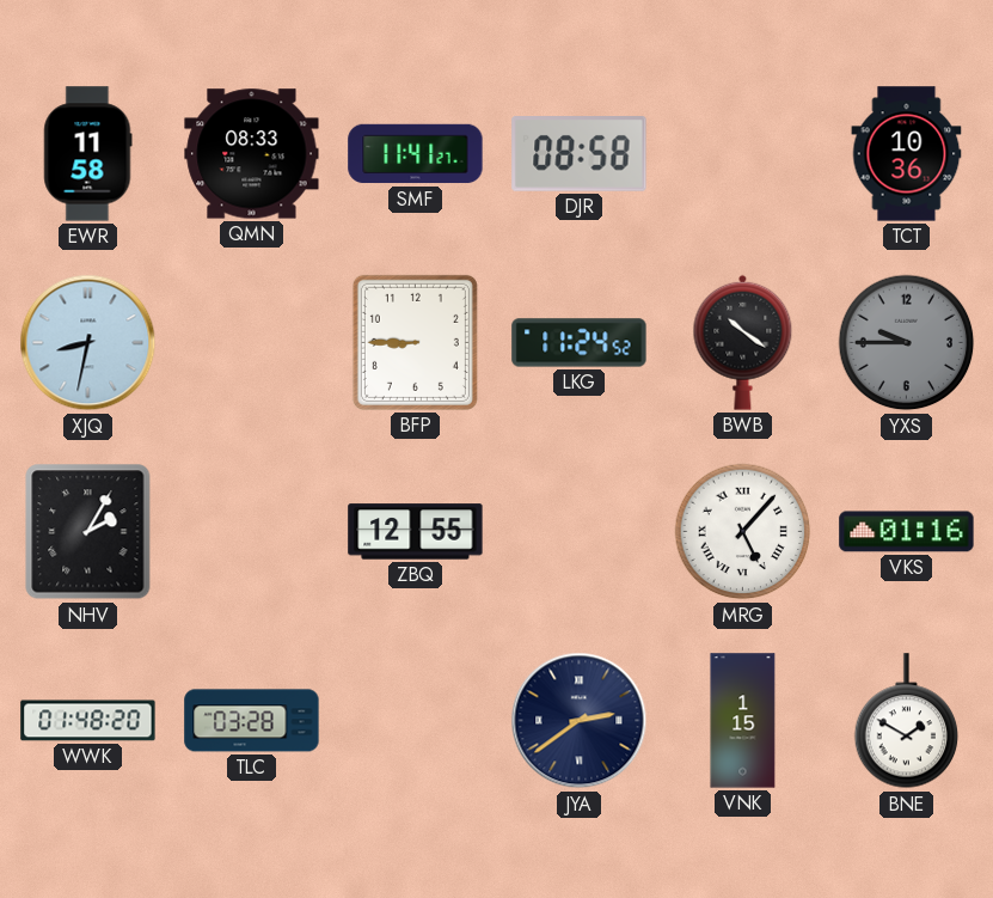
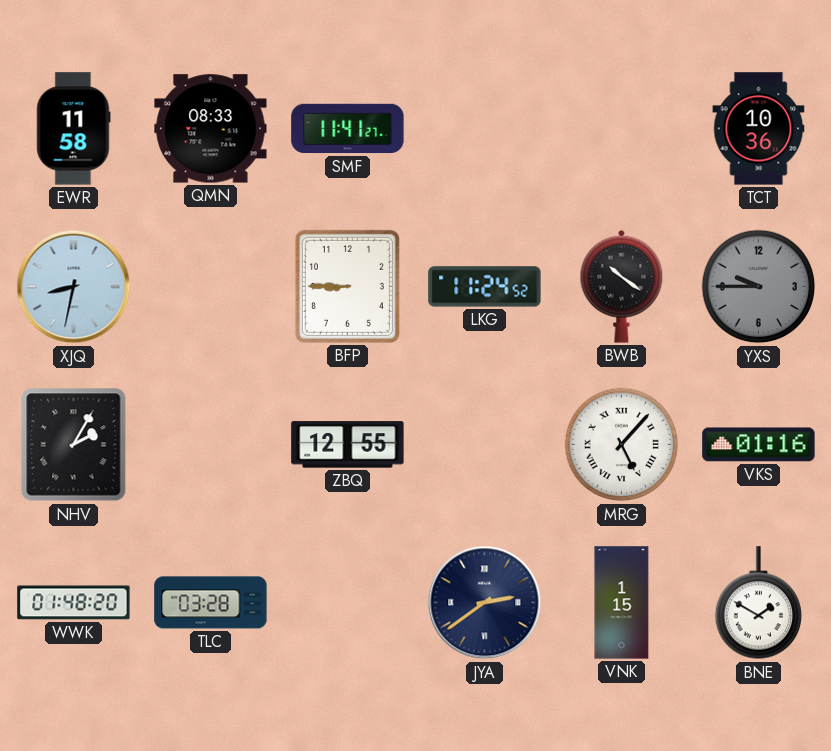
DJR: 08:58 -> none
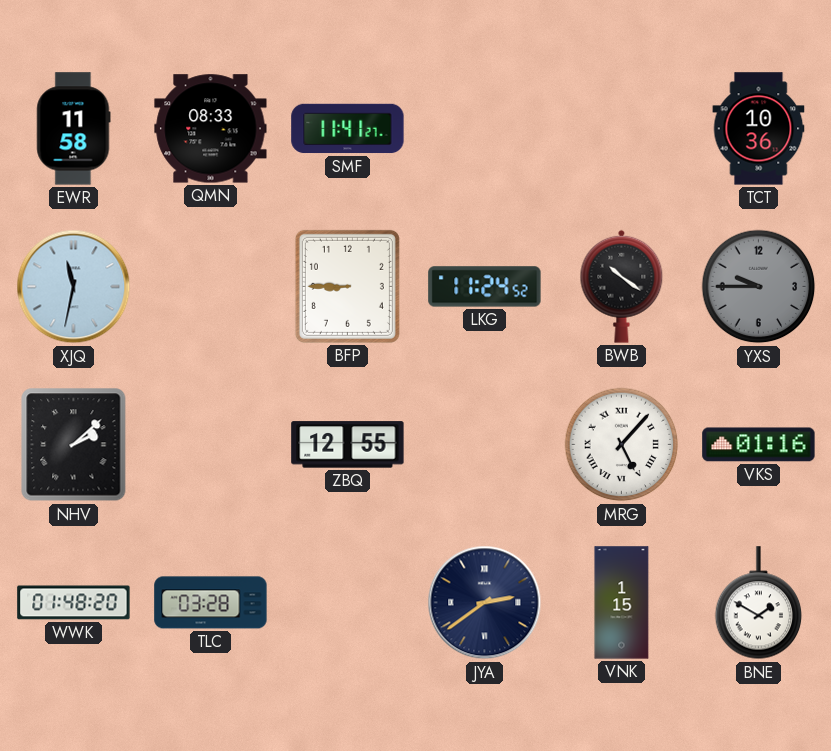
XJQ: 8:32 -> 11:32
NHV: 2:05 -> 2:08
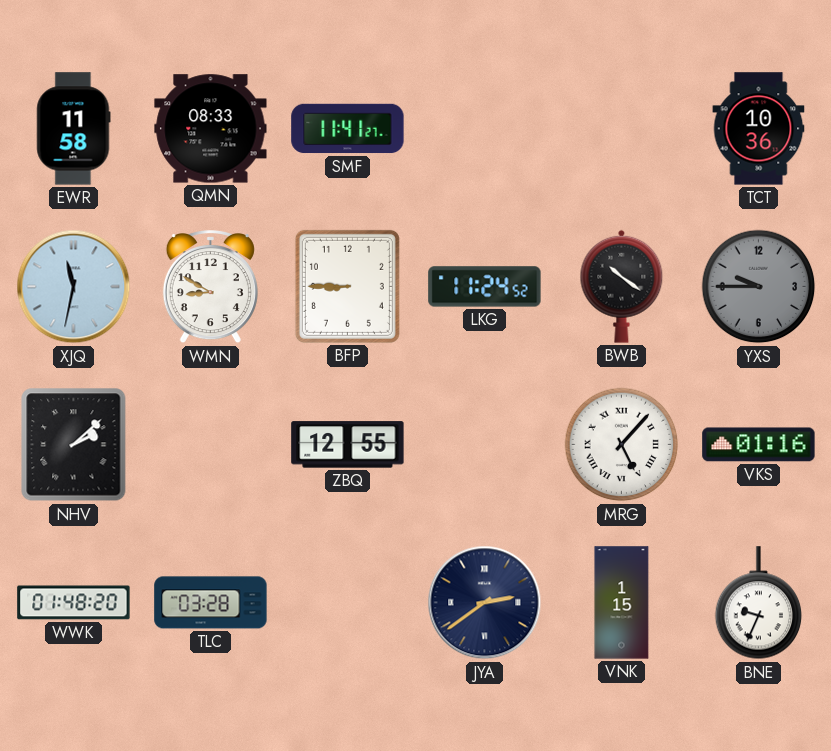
WMN: none -> 8:50
BNE: 1:50 -> 9:34
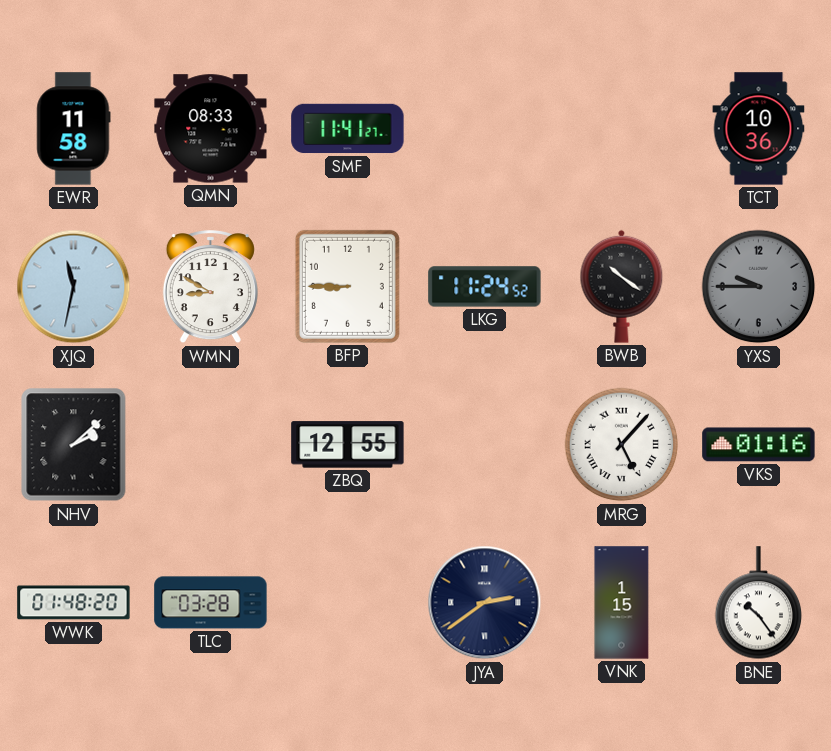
BNE: 9:34 -> 10:24
